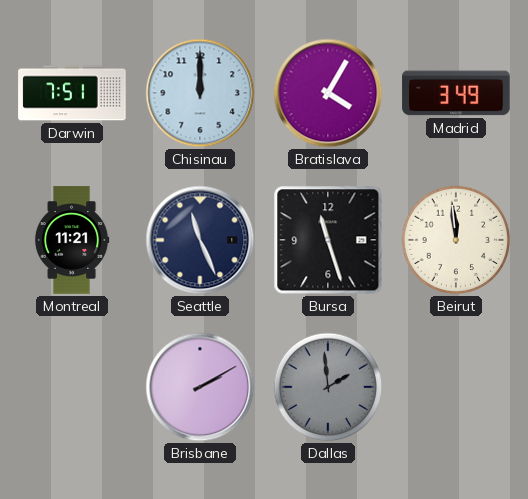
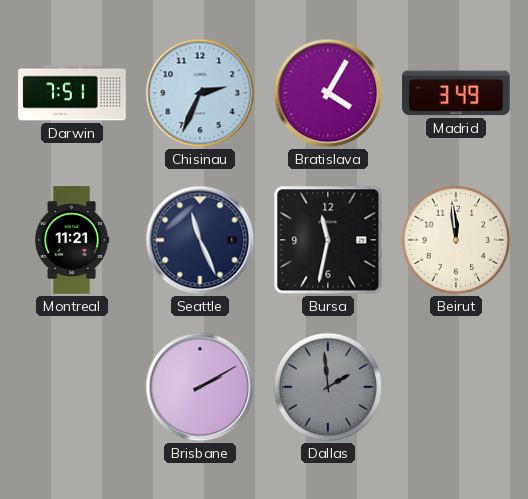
Chisinau: 12:00 -> 2:34
Bursa: 11:27 -> 11:32
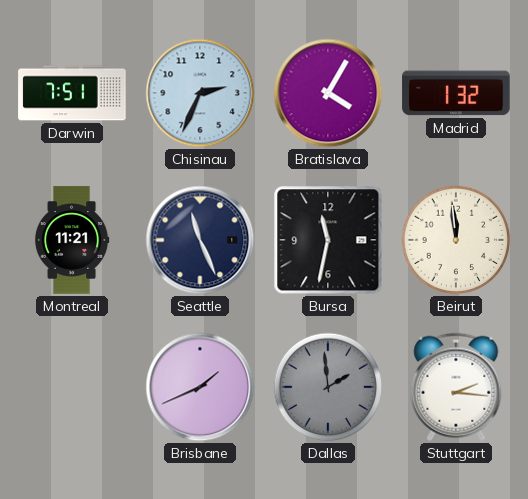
Madrid: 3:49 -> 1:32
Brisbane: 2:10 -> 1:41
Stuttgart: none -> 2:16
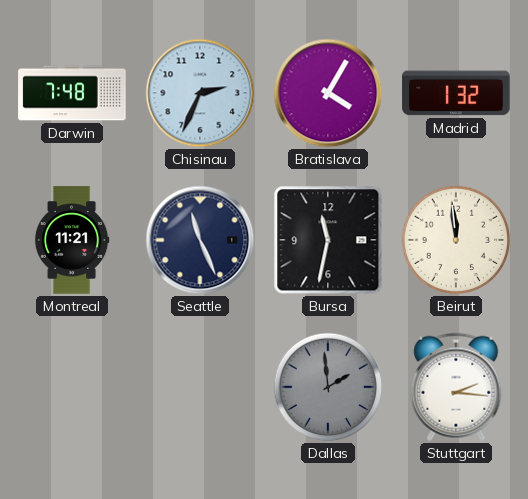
Darwin: 7:51 -> 7:48
Brisbane: 1:41 -> none
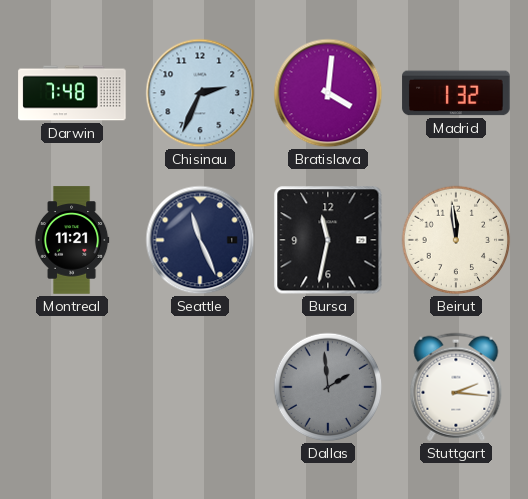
Bratislava: 4:05 -> 4:01
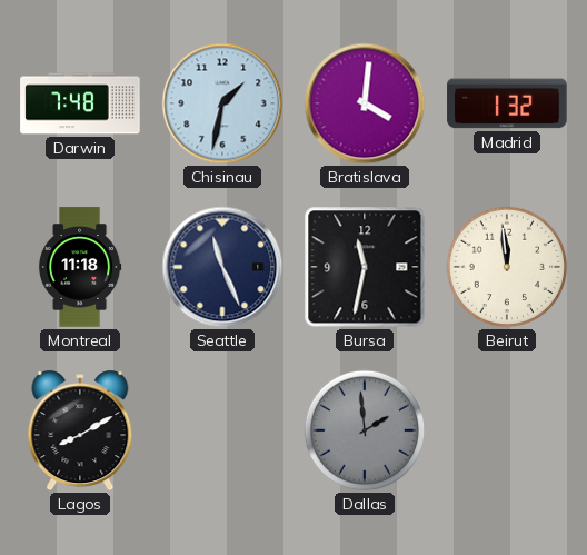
Chisinau: 2:34 -> 1:32
Montreal: 11:21 -> 11:18
Lagos: none -> 8:10
Stuttgart: 2:16 -> none
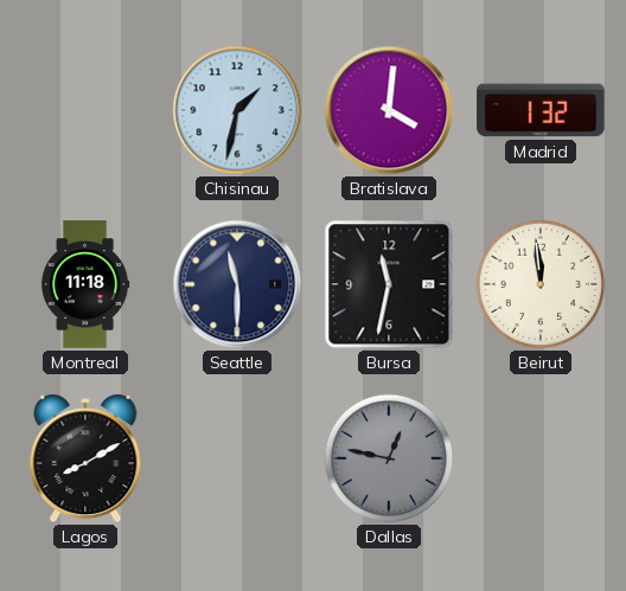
Darwin: 7:48 -> none
Seattle: 11:26 -> 11:30
Dallas: 1:59 -> 12:47
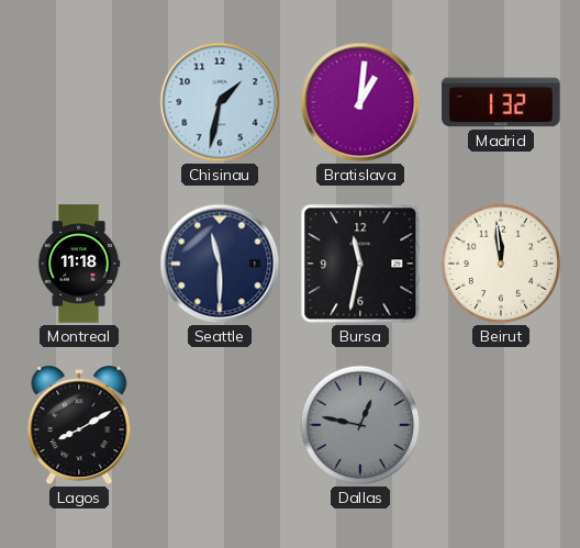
Bratislava: 4:01 -> 1:01
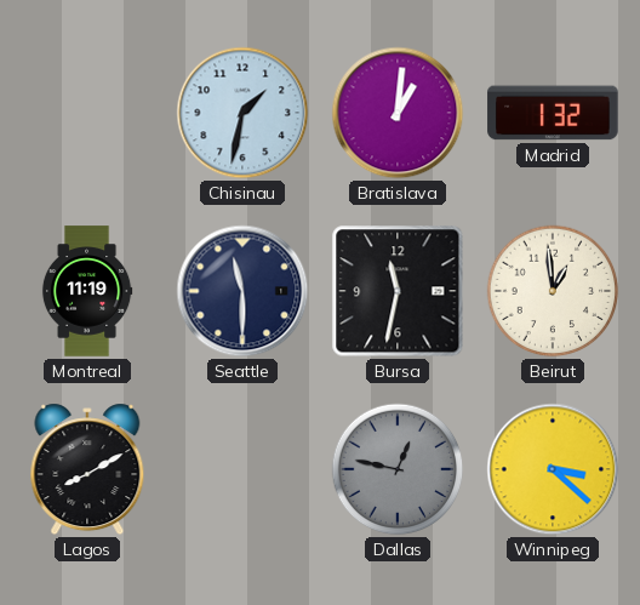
Montreal: 11:18 -> 11:19
Beirut: 11:59 -> 12:59
Winnipeg: none -> 3:22
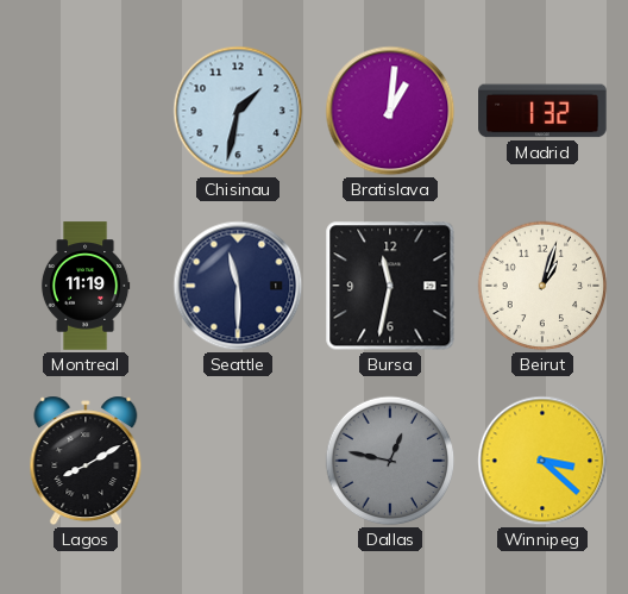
Beirut: 12:59 -> 1:03
